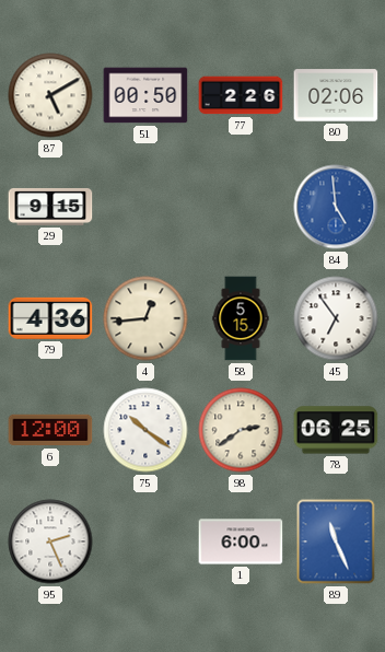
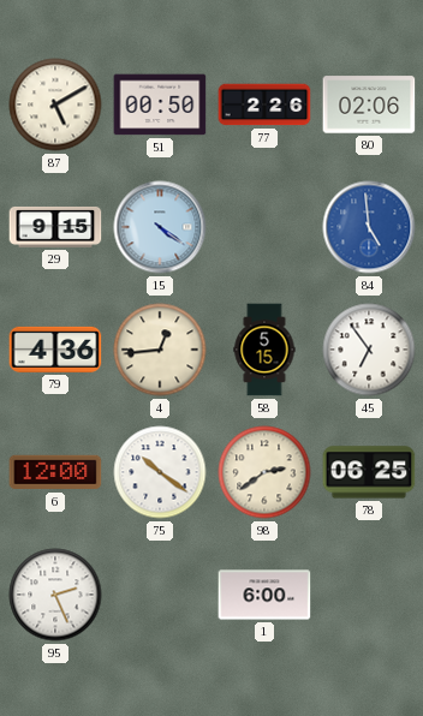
15: none -> 4:21
89: 11:26 -> none
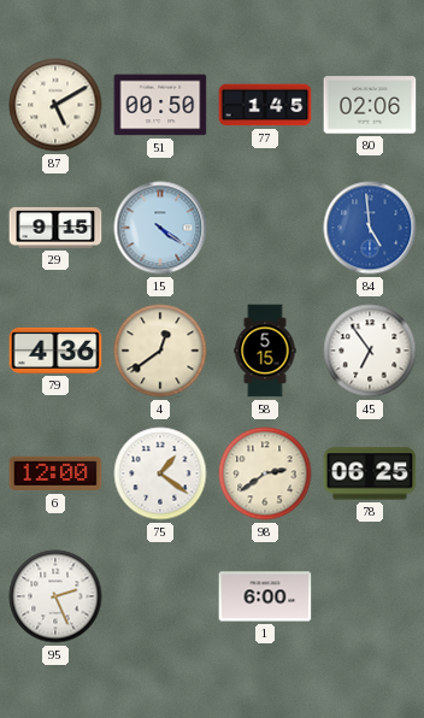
77: 2:26 -> 1:45
4: 12:44 -> 12:39
75: 10:21 -> 1:21
